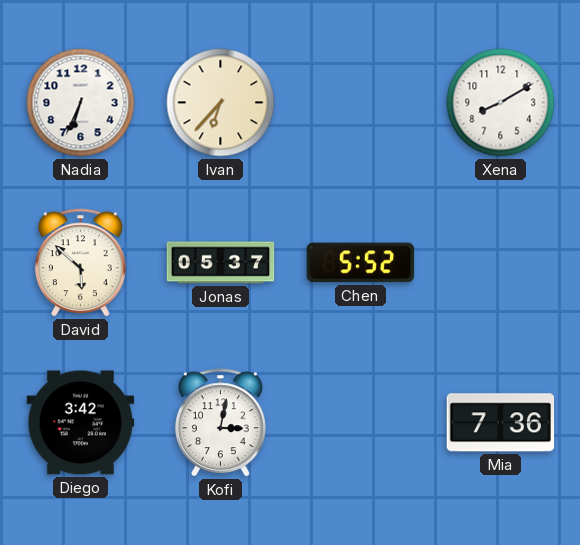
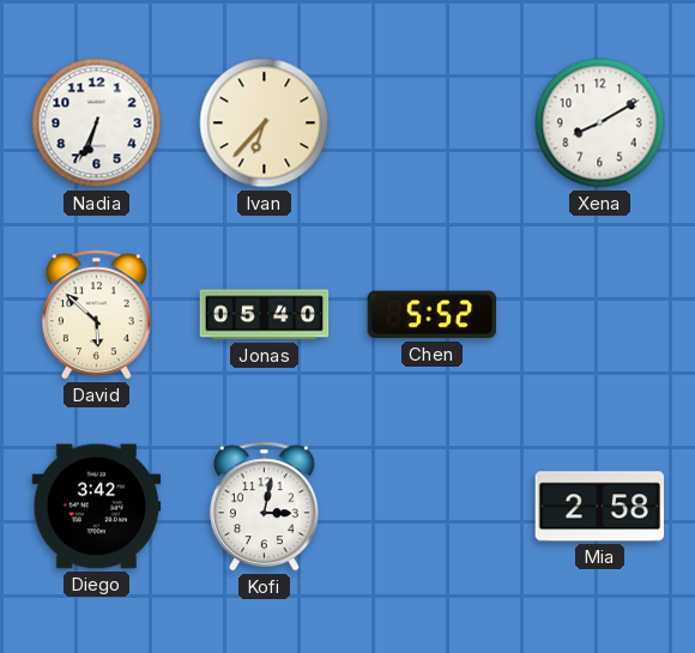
Jonas: 05:37 -> 05:40
Mia: 7:36 -> 2:58
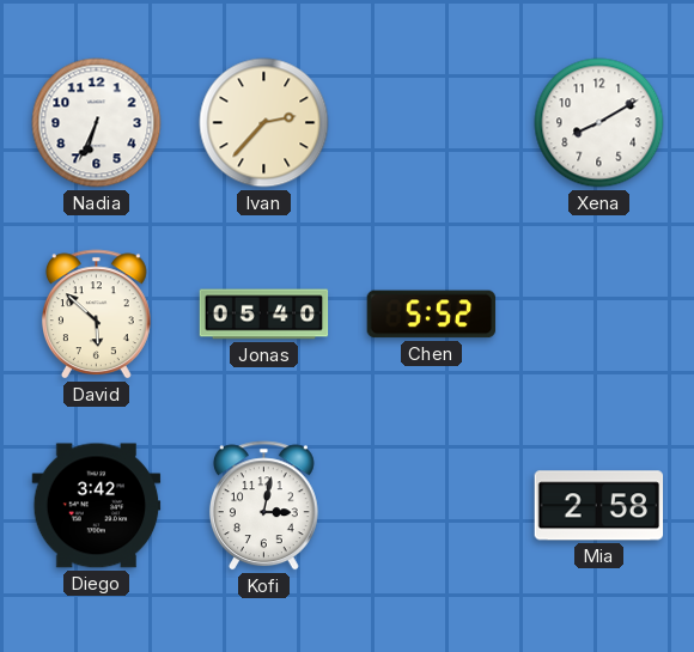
Ivan: 6:37 -> 2:37
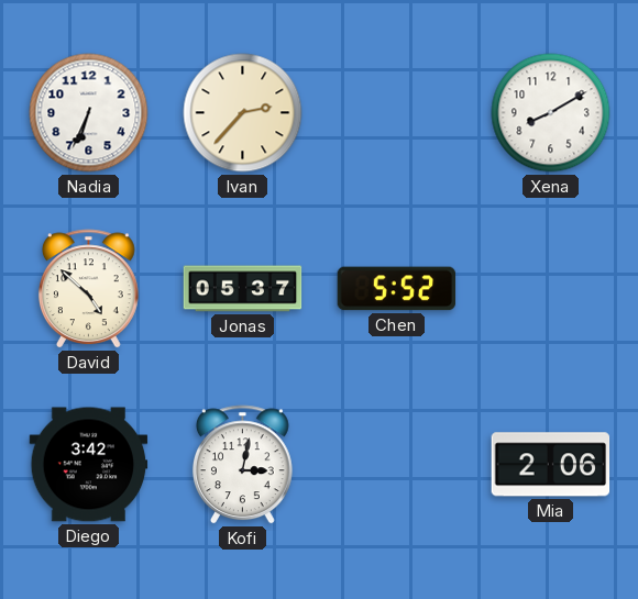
David: 5:52 -> 4:52
Jonas: 05:40 -> 05:37
Mia: 2:58 -> 2:06
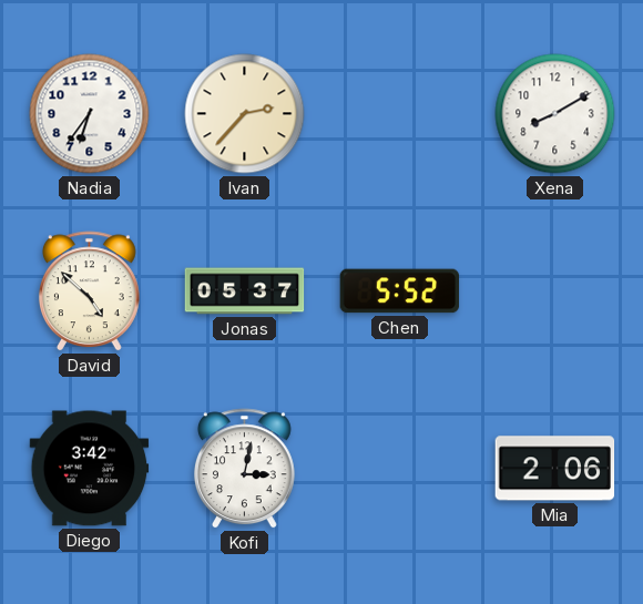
Nadia: 6:34 -> 6:36
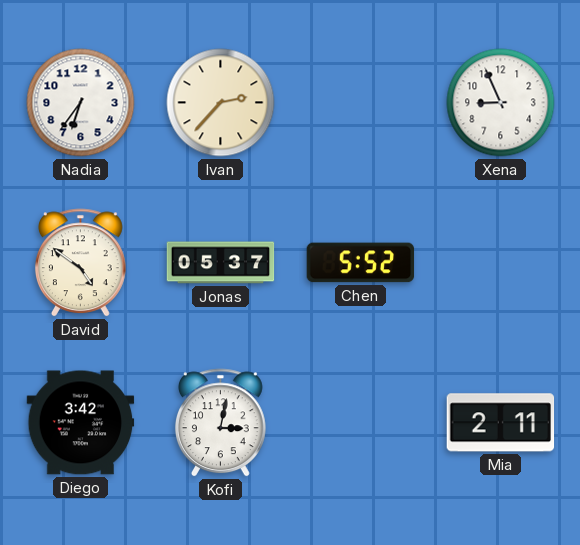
Xena: 8:10 -> 8:56
David: 4:52 -> 4:51
Mia: 2:06 -> 2:11
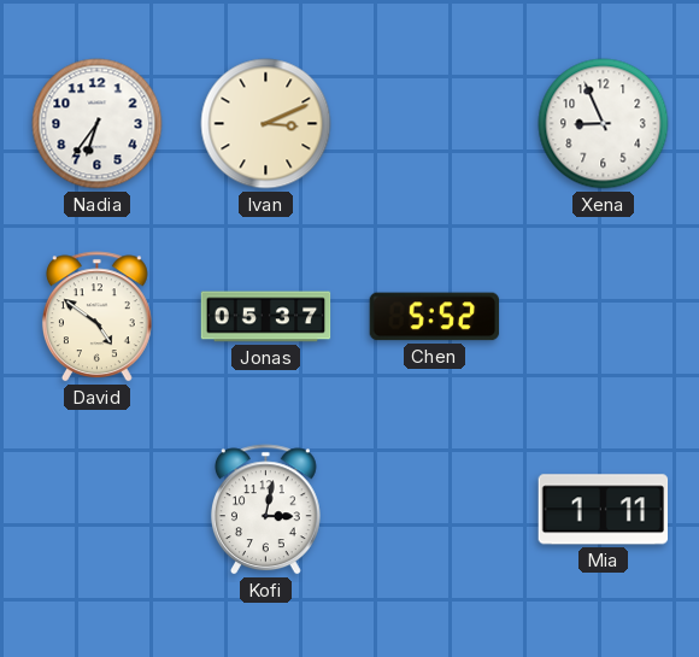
Ivan: 2:37 -> 3:11
Diego: 3:42 -> none
Mia: 2:11 -> 1:11
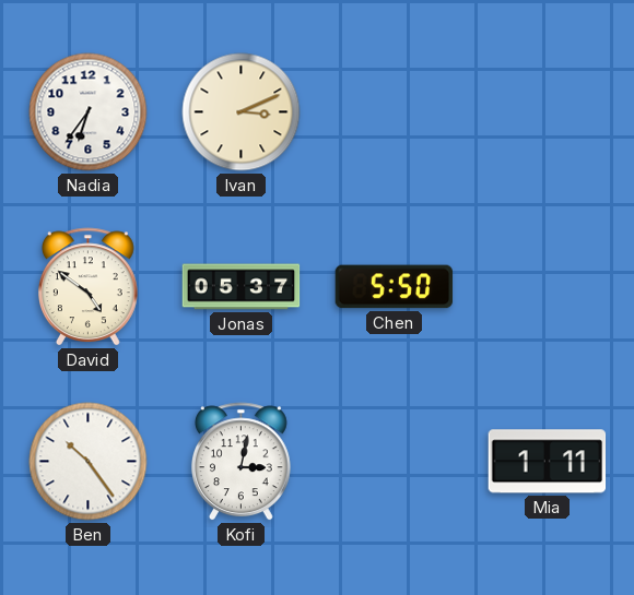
Xena: 8:56 -> none
Chen: 5:52 -> 5:50
Ben: none -> 10:24
